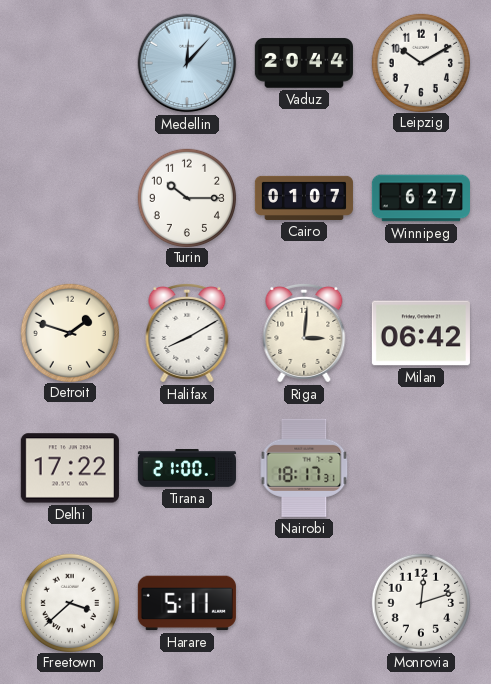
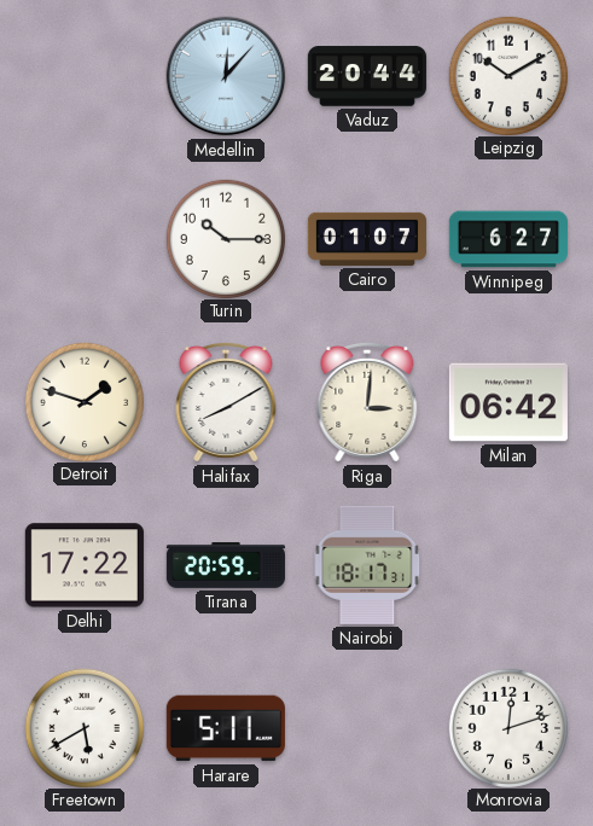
Tirana: 21:00 -> 20:59
Freetown: 3:38 -> 5:40
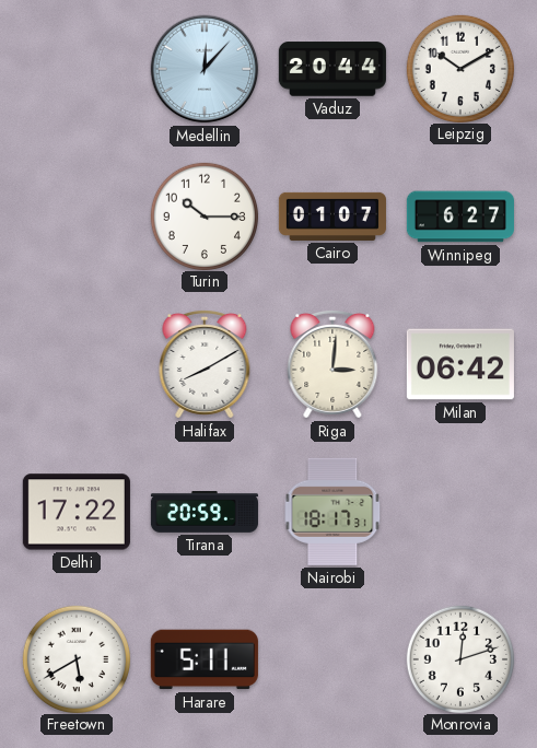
Detroit: 1:48 -> none
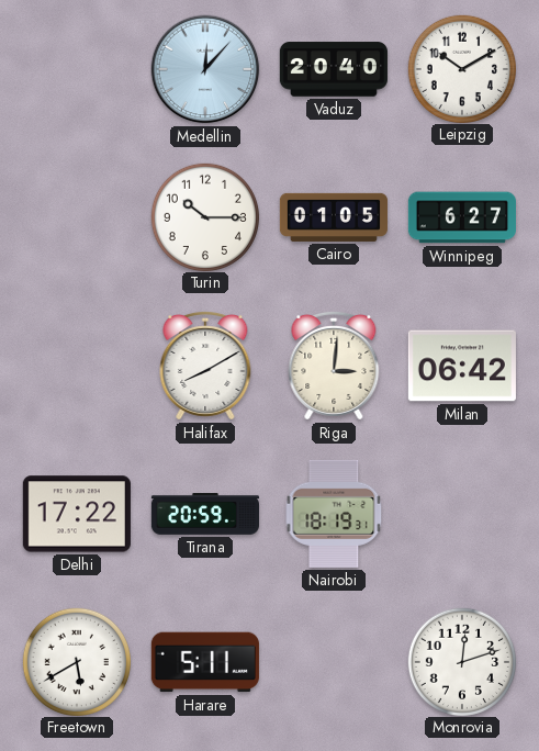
Vaduz: 20:44 -> 20:40
Cairo: 01:07 -> 01:05
Nairobi: 18:17 -> 18:19
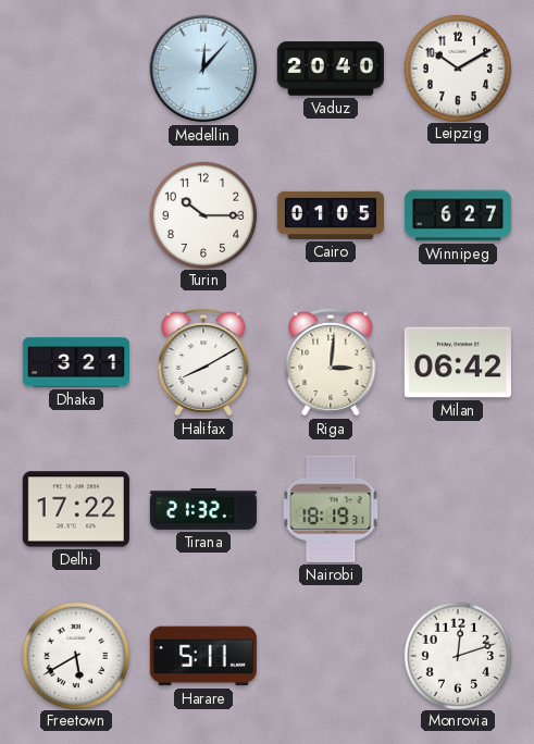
Dhaka: none -> 3:21
Tirana: 20:59 -> 21:32
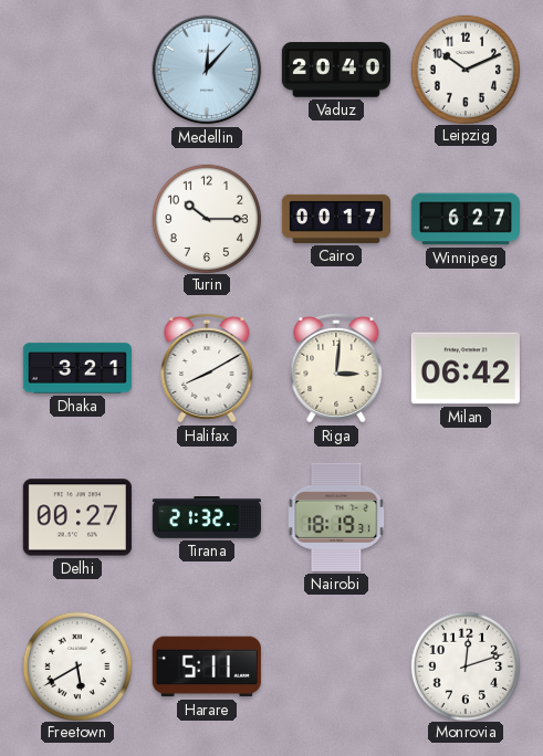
Leipzig: 10:10 -> 10:11
Cairo: 01:05 -> 00:17
Delhi: 17:22 -> 00:27
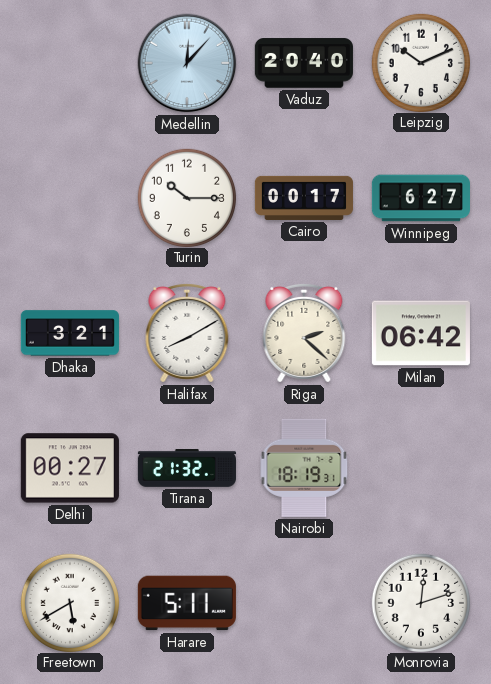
Riga: 3:01 -> 2:22
